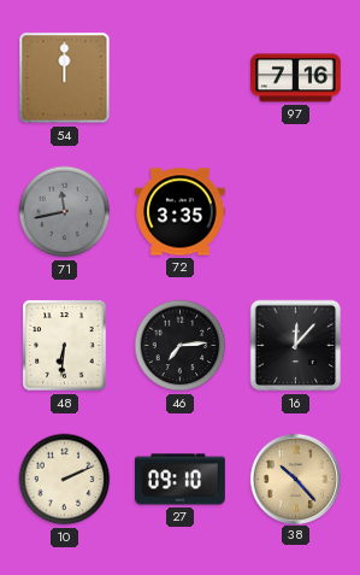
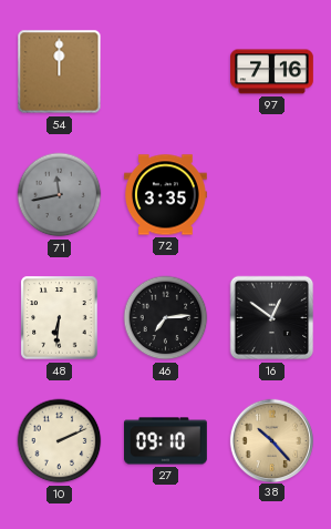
16: 12:07 -> 12:51
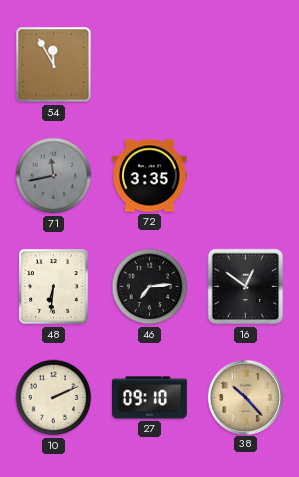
54: 12:00 -> 11:55
97: 7:16 -> none
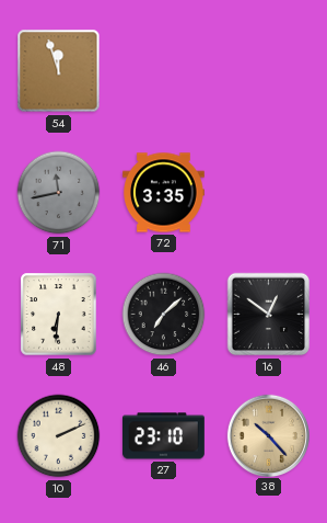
54: 11:55 -> 11:57
46: 7:14 -> 7:08
27: 09:10 -> 23:10
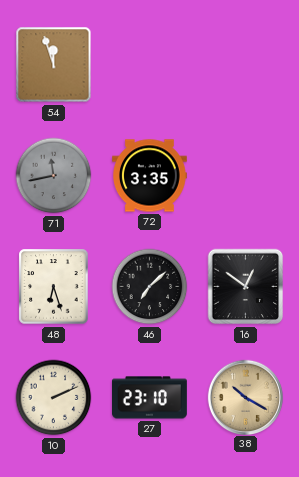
48: 6:31 -> 6:27
38: 10:23 -> 10:20
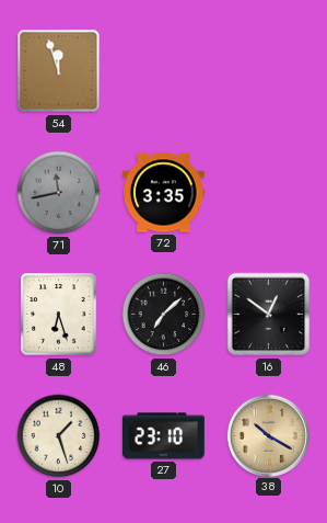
10: 2:11 -> 1:27
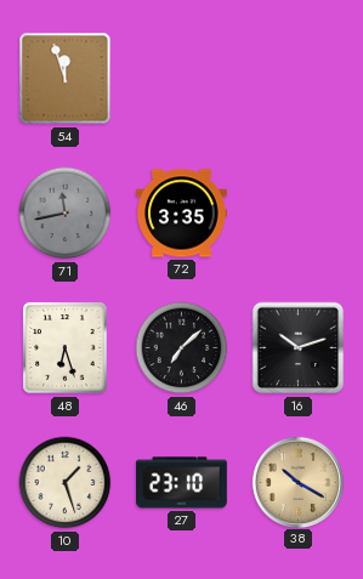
16: 12:51 -> 10:12
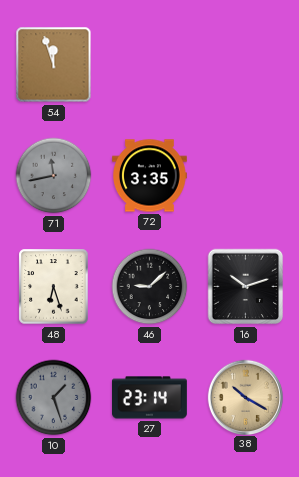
46: 7:08 -> 9:08
10 dial: cream -> grey
27: 23:10 -> 23:14
